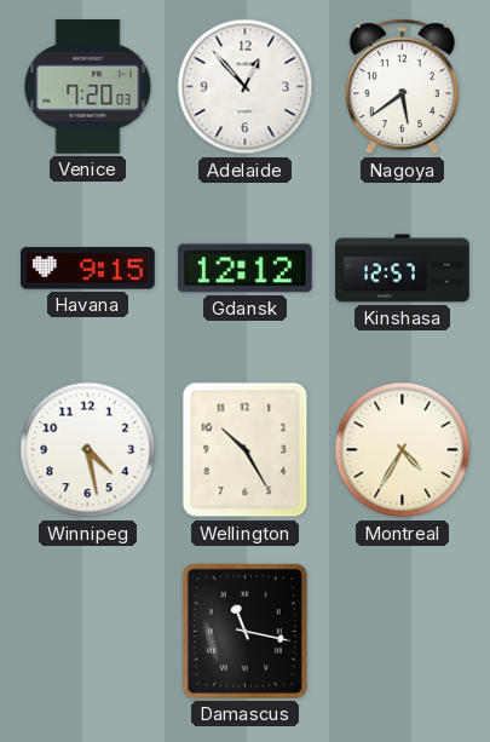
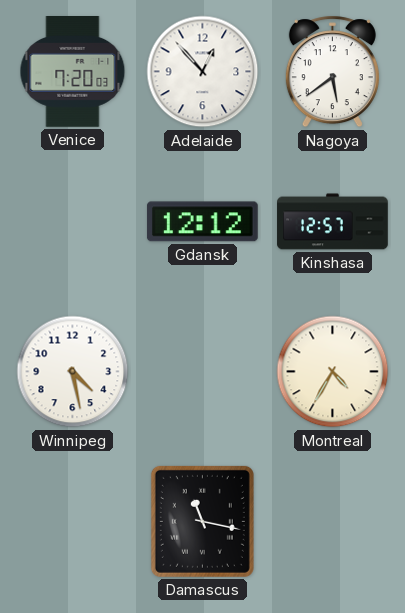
Havana: 9:15 -> none
Wellington: 10:25 -> none
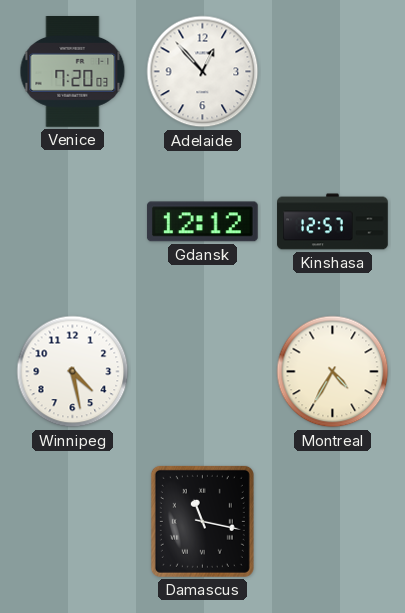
Nagoya: 5:39 -> none
